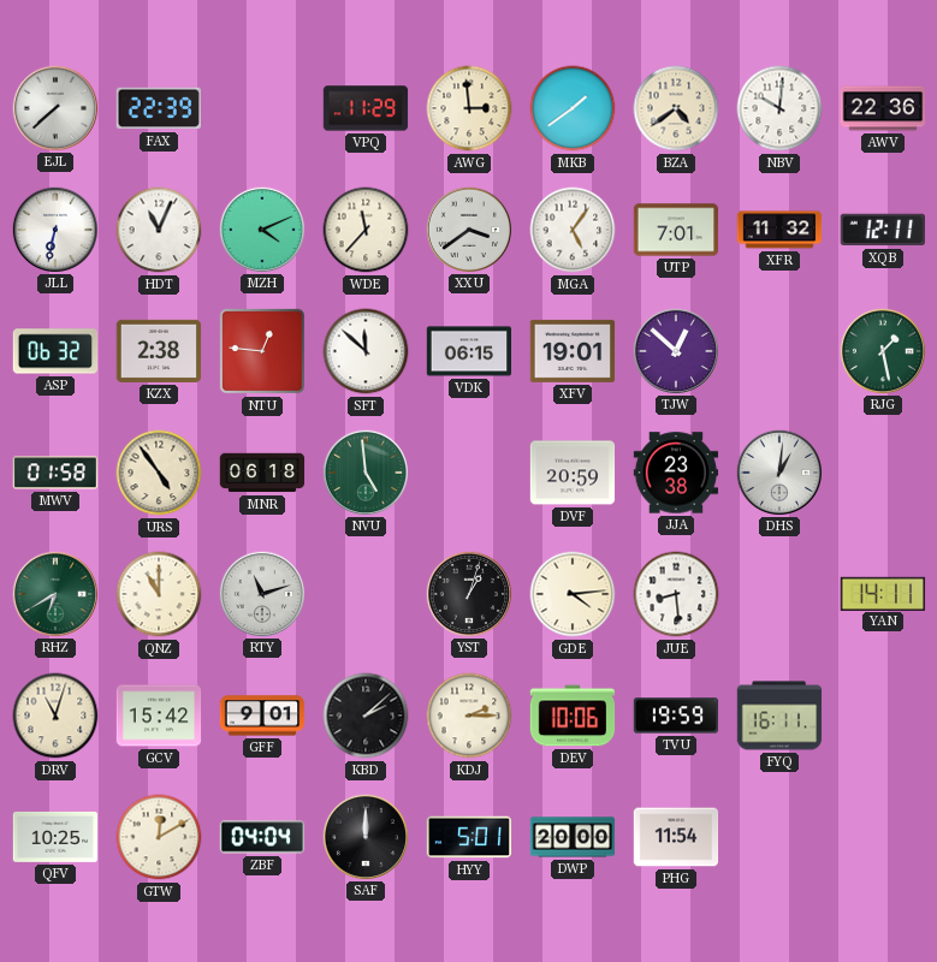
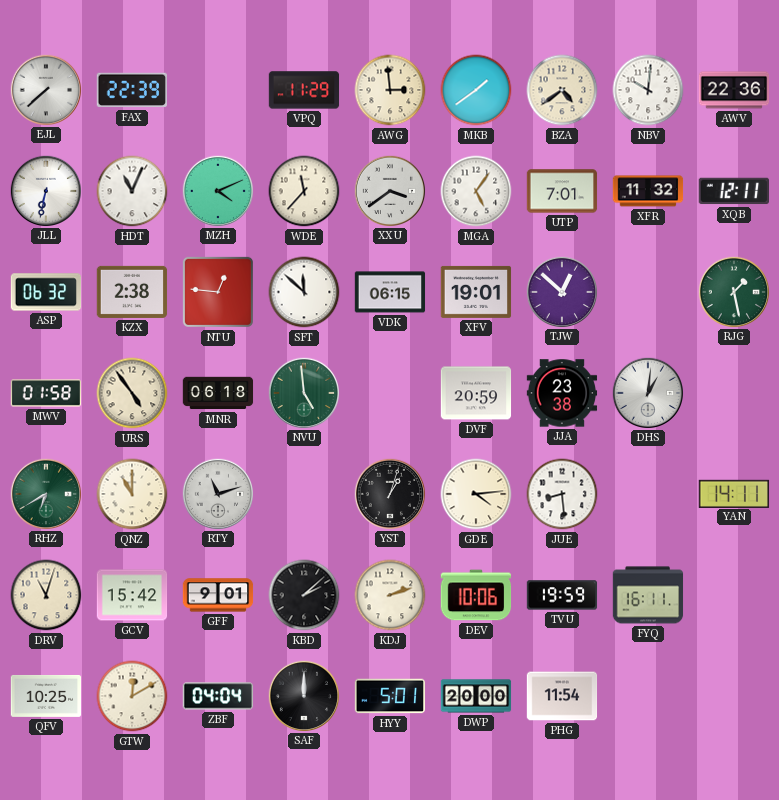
KDJ: 2:15 -> 2:12
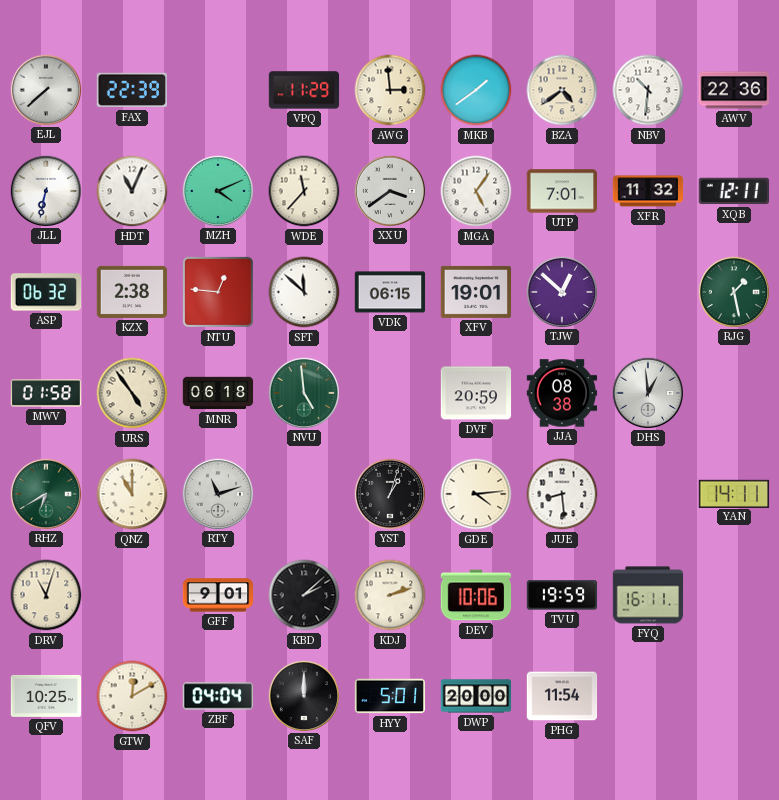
NBV: 10:01 -> 10:31
JJA: 23:38 -> 08:38
DHS: 1:01 -> 12:59
GCV: 15:42 -> none
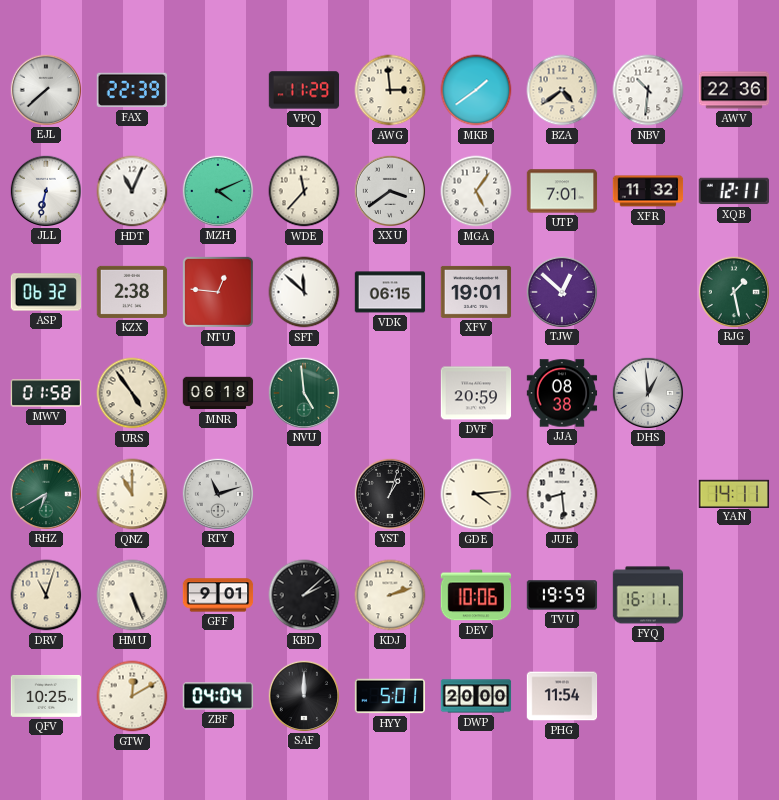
HMU: none -> 5:26
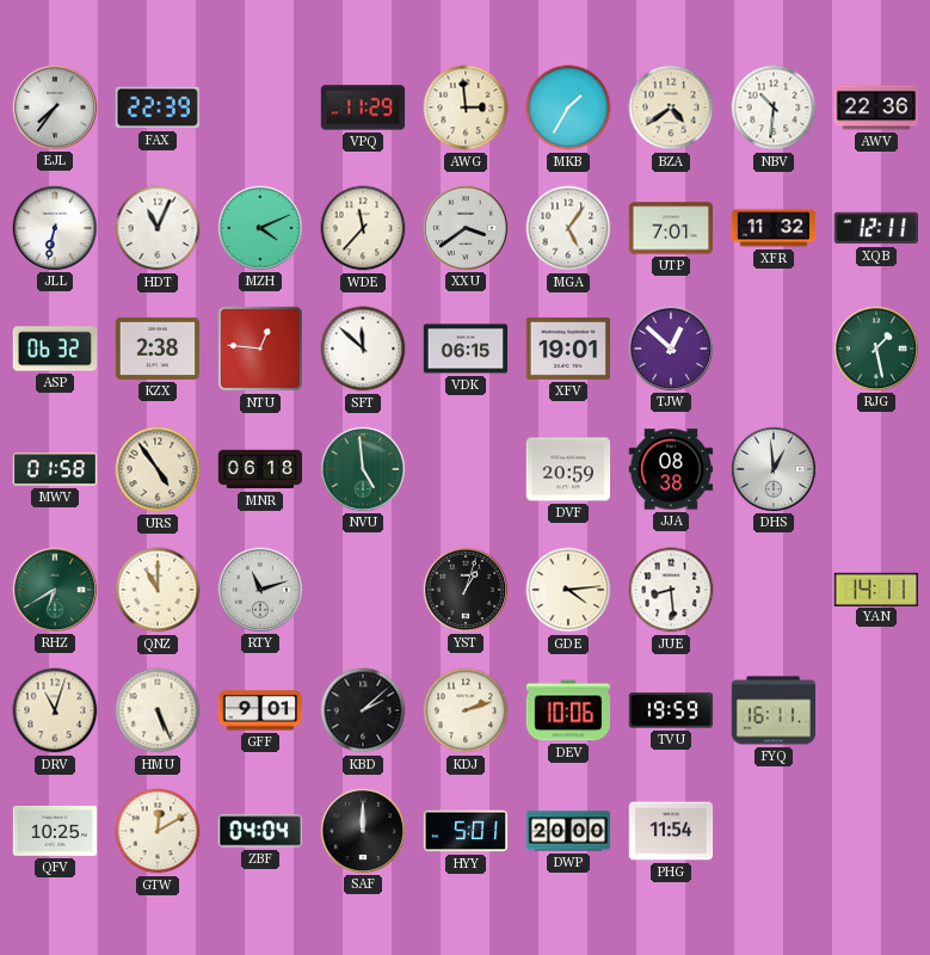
EJL: 7:38 -> 7:36
MKB: 1:39 -> 1:35
